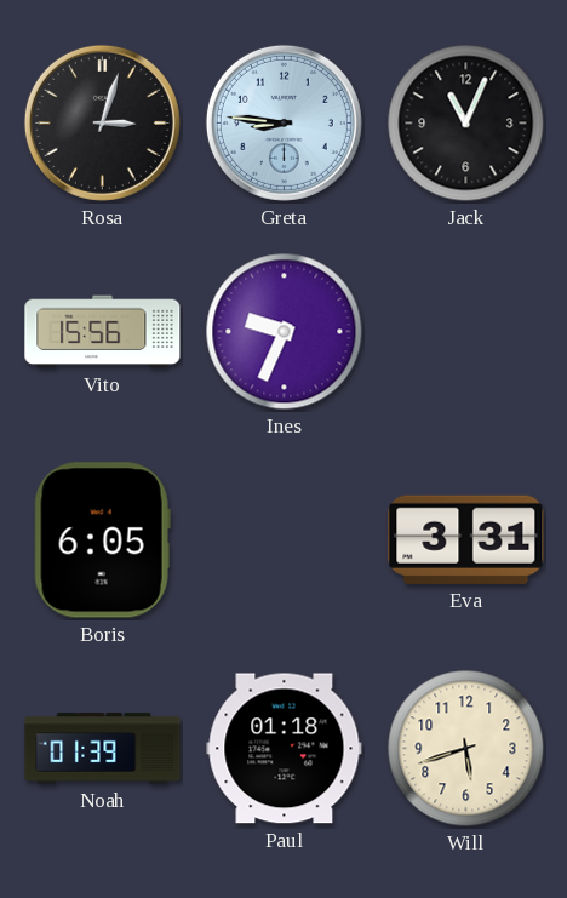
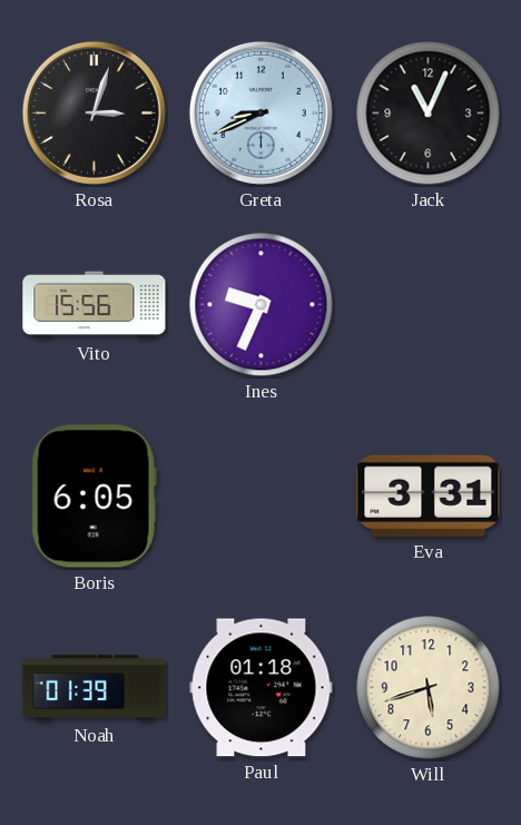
Greta: 8:46 -> 8:41
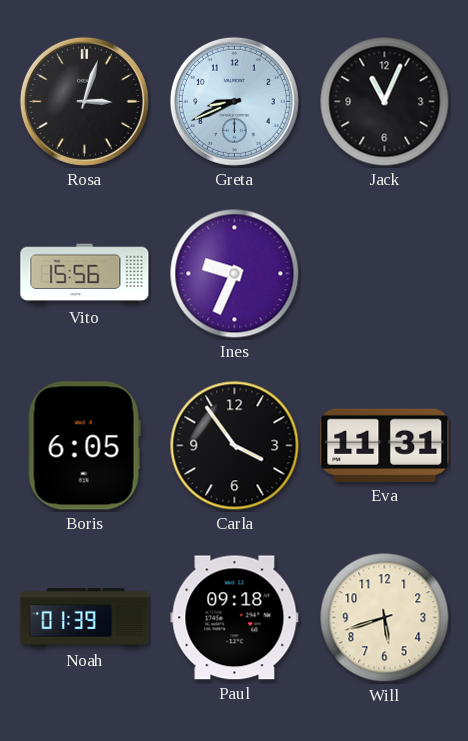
Carla: none -> 3:54
Eva: 3:31 -> 11:31
Paul: 01:18 -> 09:18
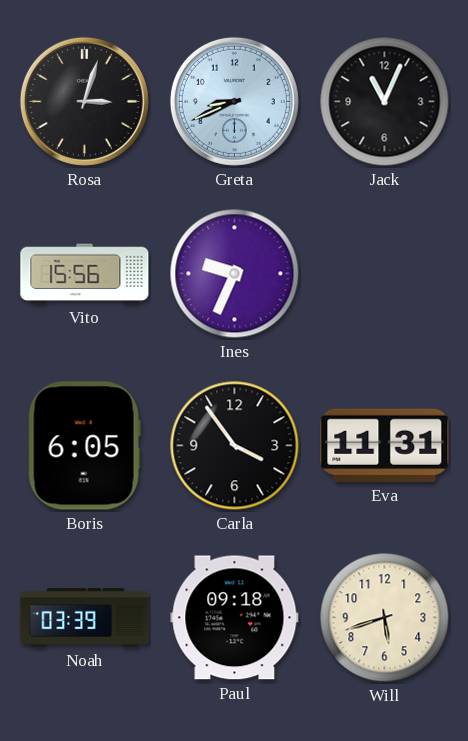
Noah: 01:39 -> 03:39
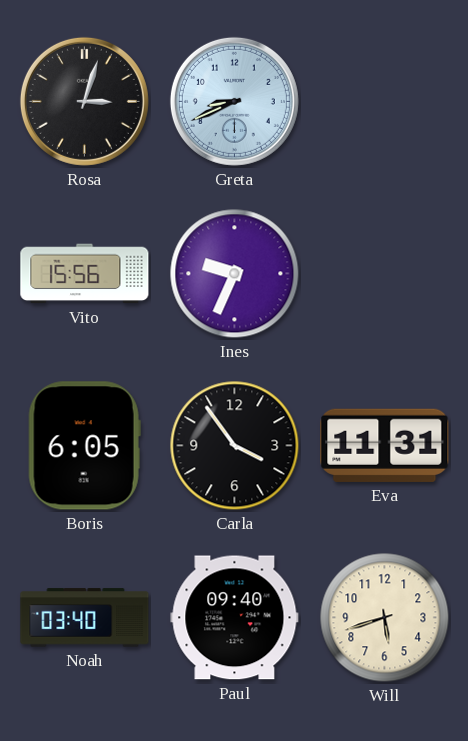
Jack: 11:04 -> none
Noah: 03:39 -> 03:40
Paul: 09:18 -> 09:40
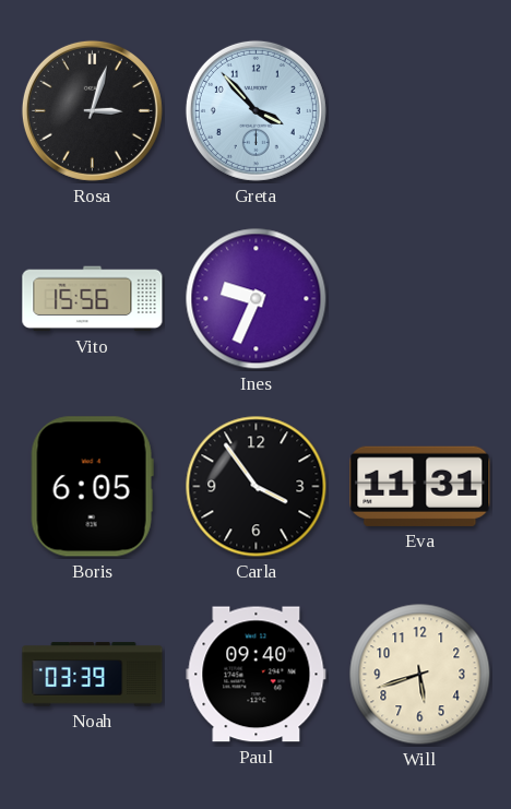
Greta: 8:41 -> 3:53
Noah: 03:40 -> 03:39
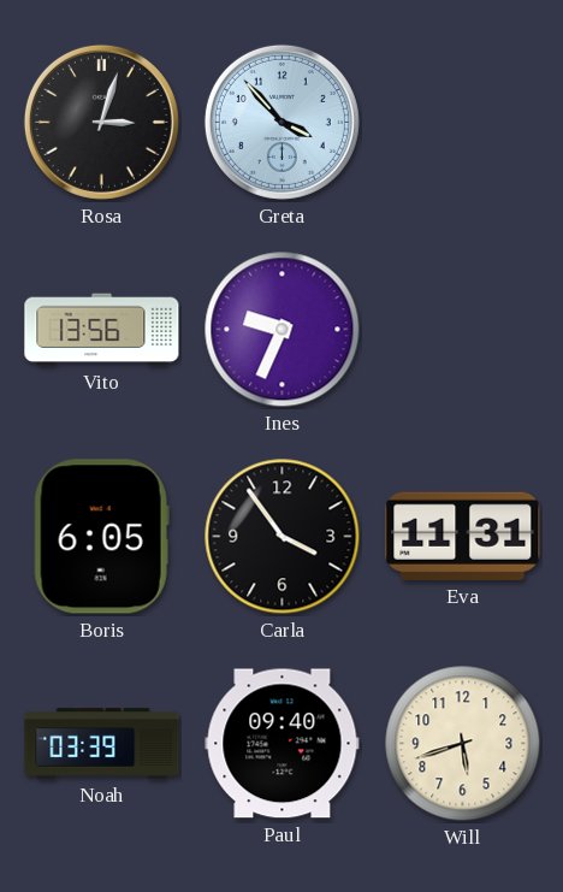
Vito: 15:56 -> 13:56
